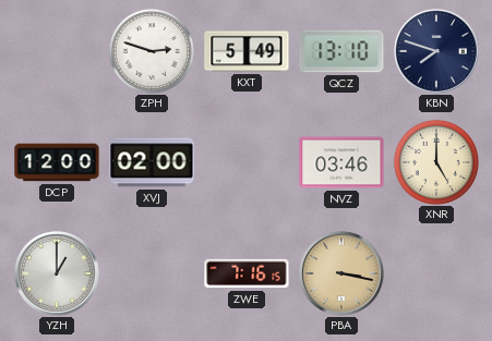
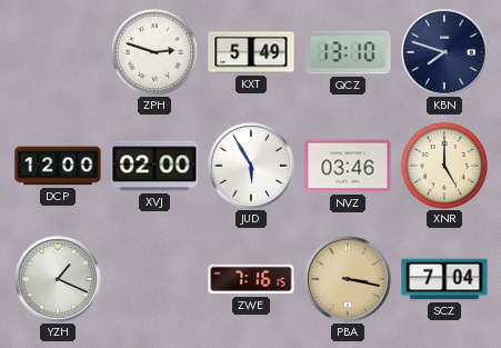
JUD: none -> 5:55
YZH: 1:00 -> 1:19
SCZ: none -> 7:04
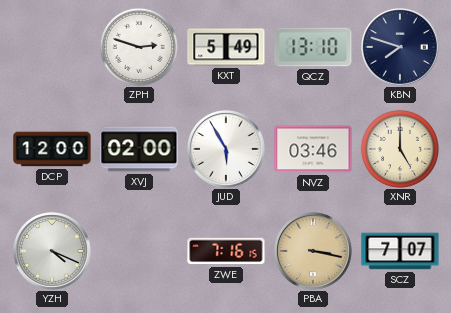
YZH: 1:19 -> 4:19
SCZ: 7:04 -> 7:07
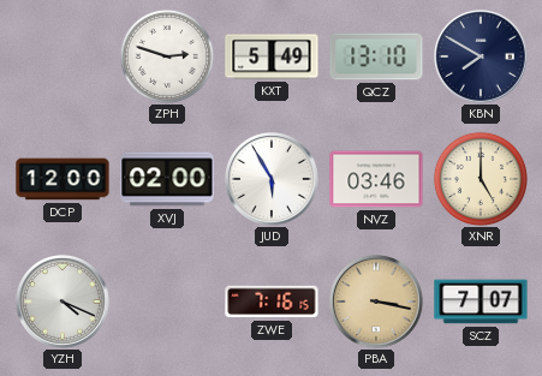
KBN: 7:48 -> 7:50
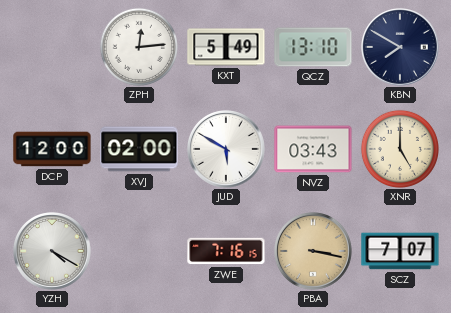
ZPH: 2:48 -> 12:14
JUD: 5:55 -> 5:50
NVZ: 03:46 -> 03:43
YZH: 4:19 -> 4:20
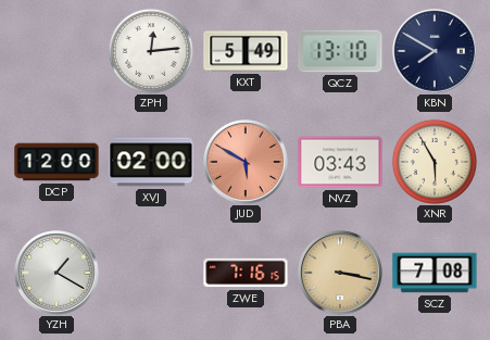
JUD dial: white -> salmon
XNR: 5:00 -> 5:55
YZH: 4:20 -> 1:20
SCZ: 7:07 -> 7:08
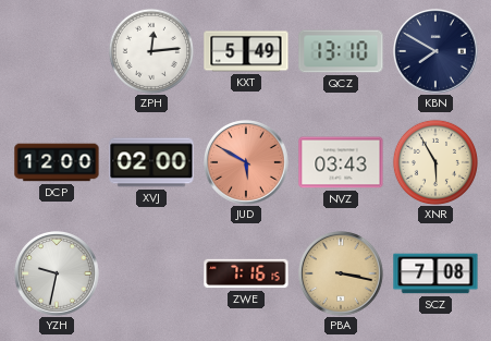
YZH: 1:20 -> 9:32
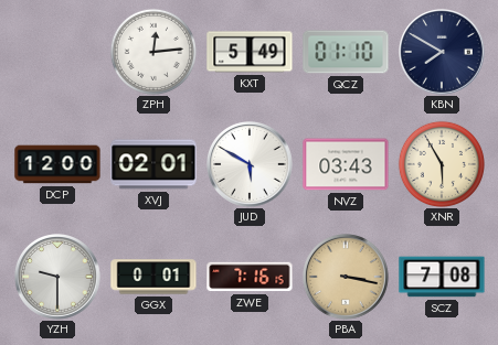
QCZ: 13:10 -> 01:10
XVJ: 02:00 -> 02:01
JUD dial: salmon -> white
YZH: 9:32 -> 9:30
GGX: none -> 0:01
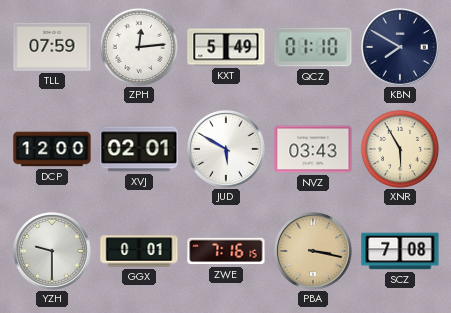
TLL: none -> 07:59
